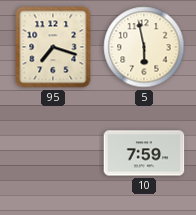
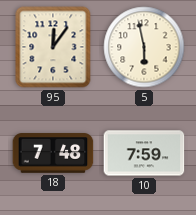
95: 7:18 -> 12:06
18: none -> 7:48
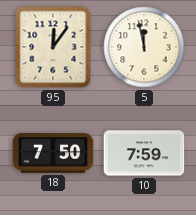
5: 5:58 -> 11:58
18: 7:48 -> 7:50
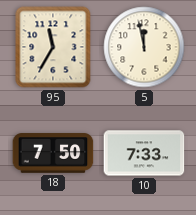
95: 12:06 -> 11:35
10: 7:59 -> 7:33
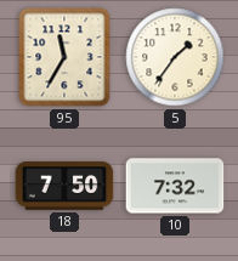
5: 11:58 -> 1:36
10: 7:33 -> 7:32
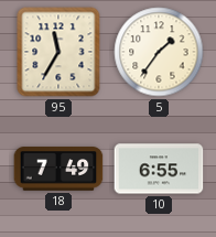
18: 7:50 -> 7:49
10: 7:32 -> 6:55
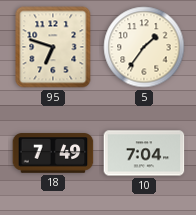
95: 11:35 -> 6:48
10: 6:55 -> 7:04
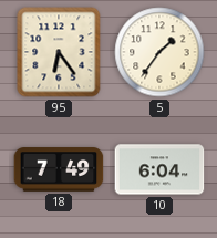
95: 6:48 -> 6:24
10: 7:04 -> 6:04
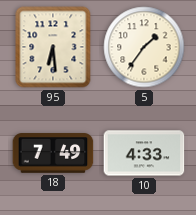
95: 6:24 -> 6:29
10: 6:04 -> 4:33
